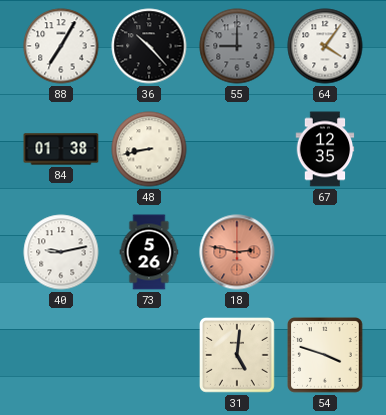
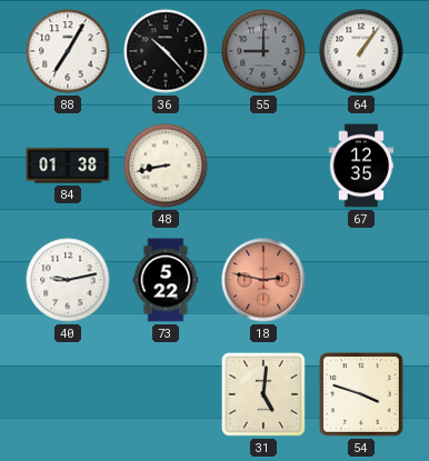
64: 4:06 -> 1:06
73: 5:26 -> 5:22
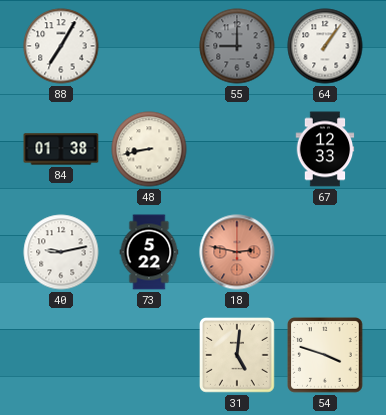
36: 10:23 -> none
67: 12:35 -> 12:33
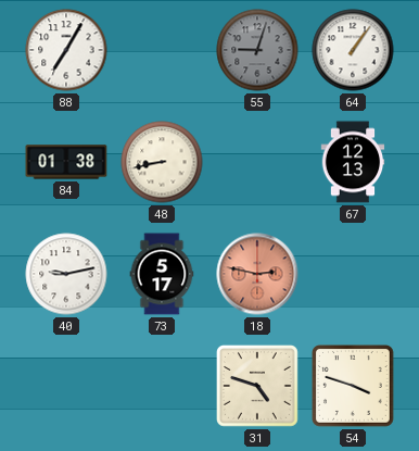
55: 9:00 -> 9:03
67: 12:33 -> 12:13
73: 5:22 -> 5:17
31: 5:01 -> 4:48
